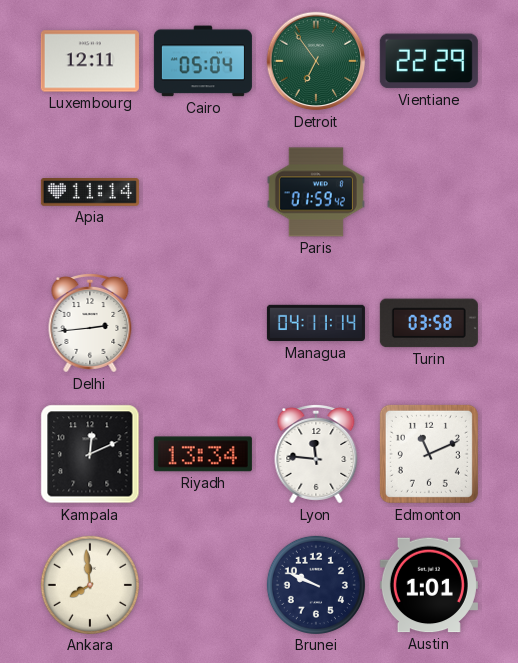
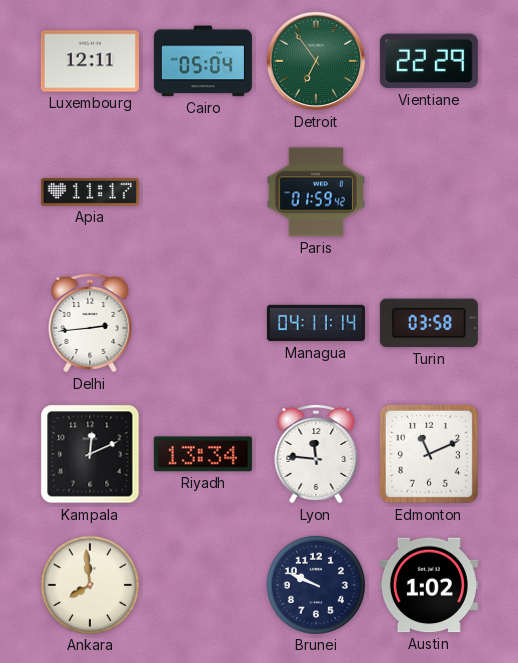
Apia: 11:14 -> 11:17
Austin: 1:01 -> 1:02
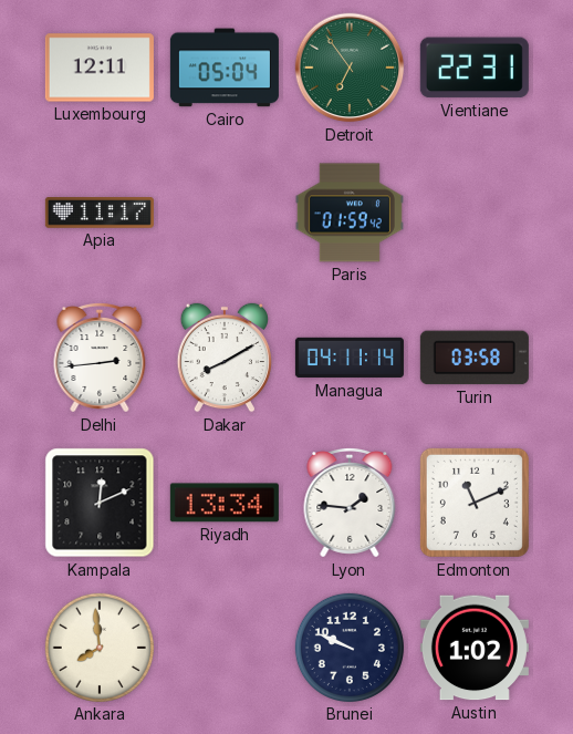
Vientiane: 22:29 -> 22:31
Dakar: none -> 8:10
Lyon: 11:46 -> 1:46
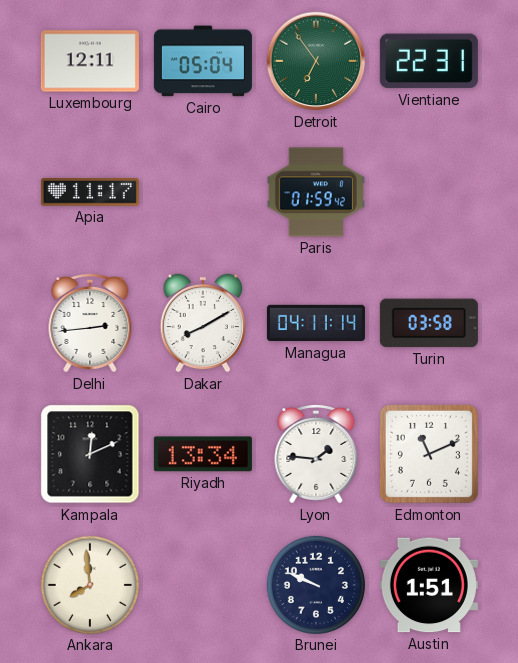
Austin: 1:02 -> 1:51
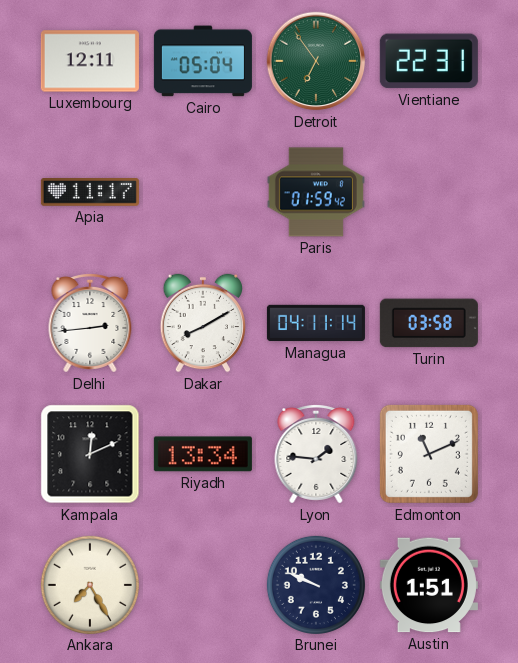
Ankara: 7:59 -> 7:25
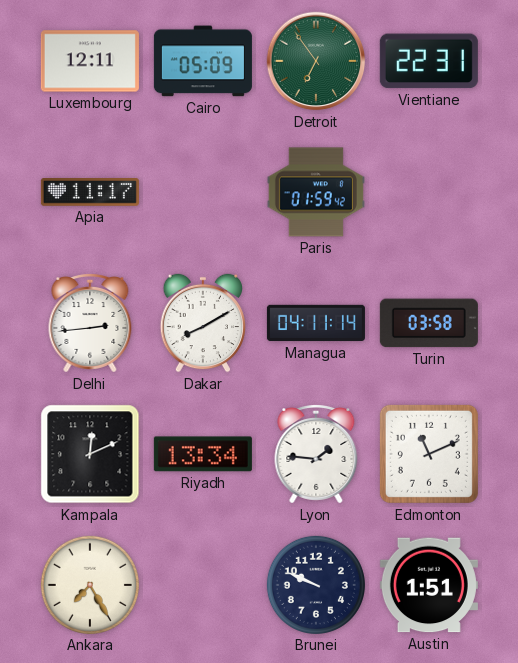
Cairo: 05:04 -> 05:09
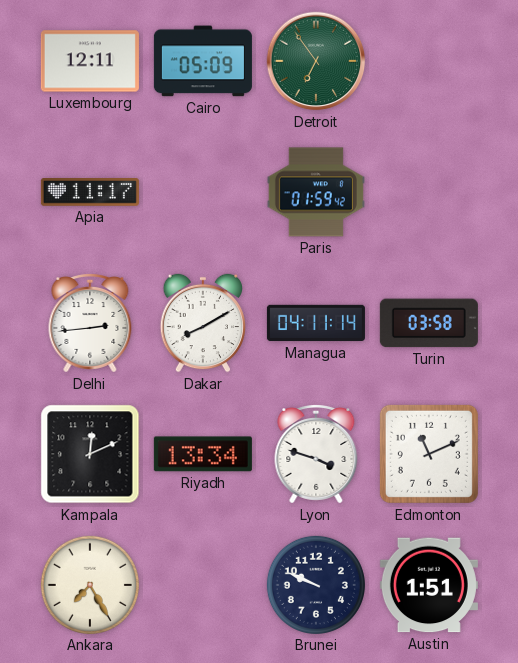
Vientiane: 22:31 -> none
Lyon: 1:46 -> 3:48
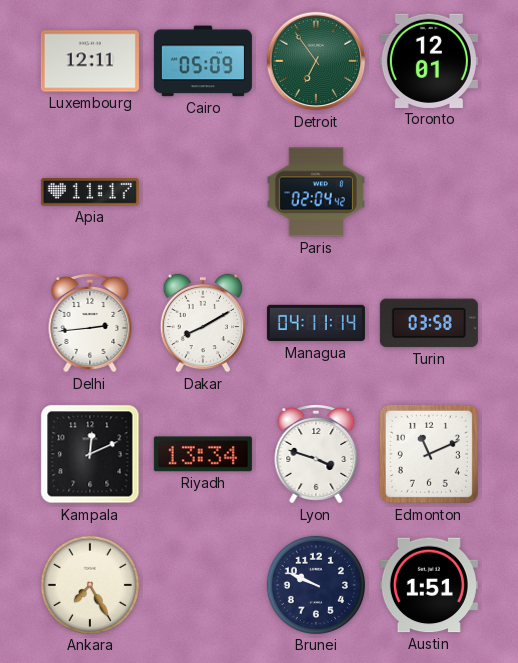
Toronto: none -> 12:01
Paris: 01:59 -> 02:04
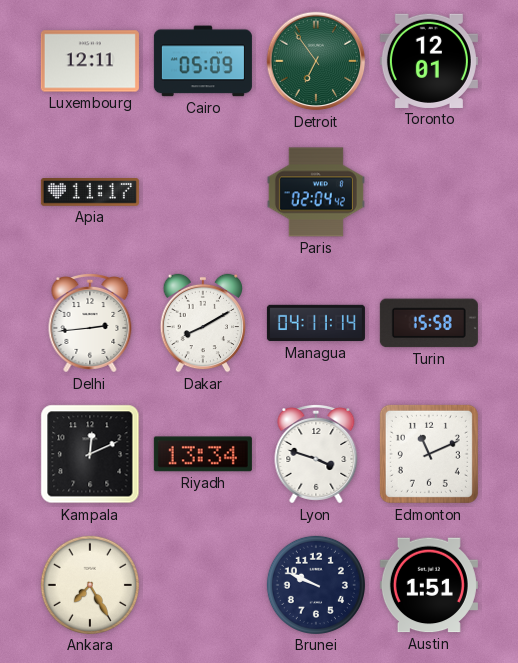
Turin: 03:58 -> 15:58
